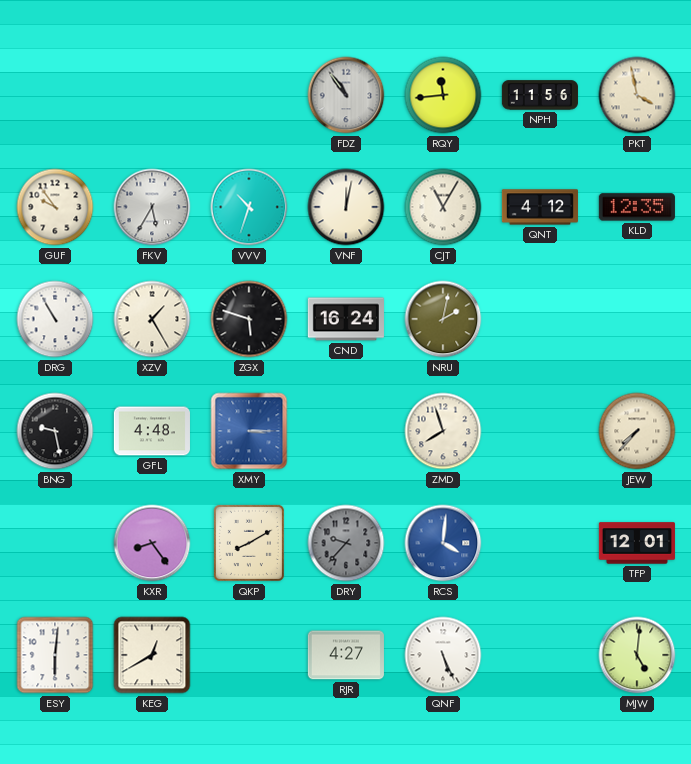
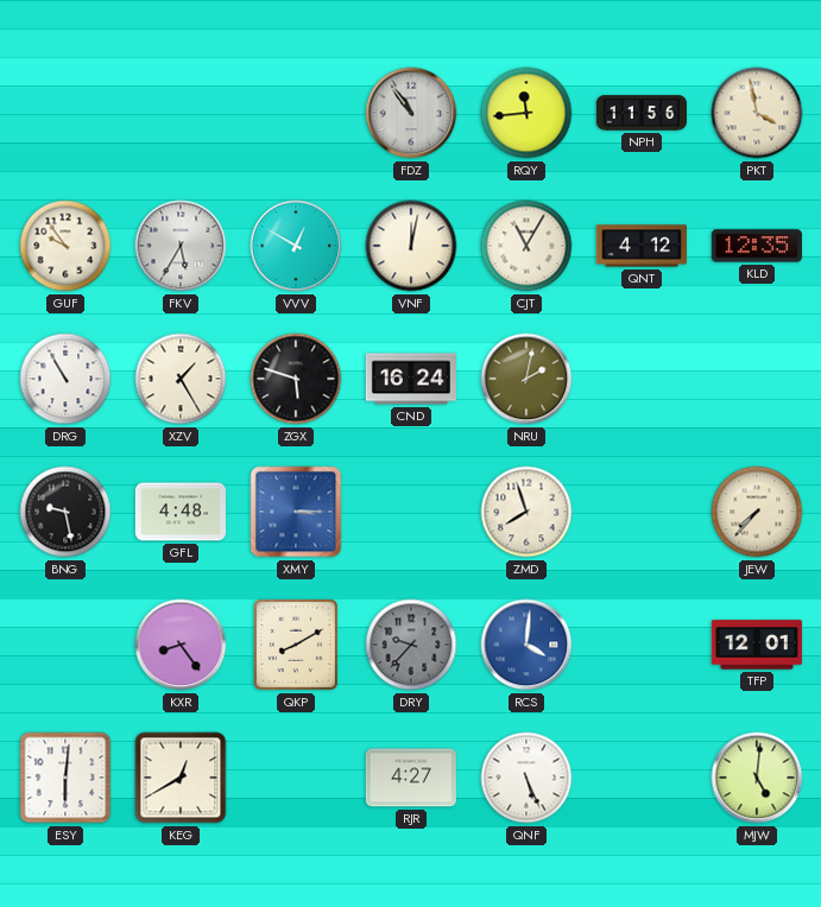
VVV: 10:33 -> 12:50
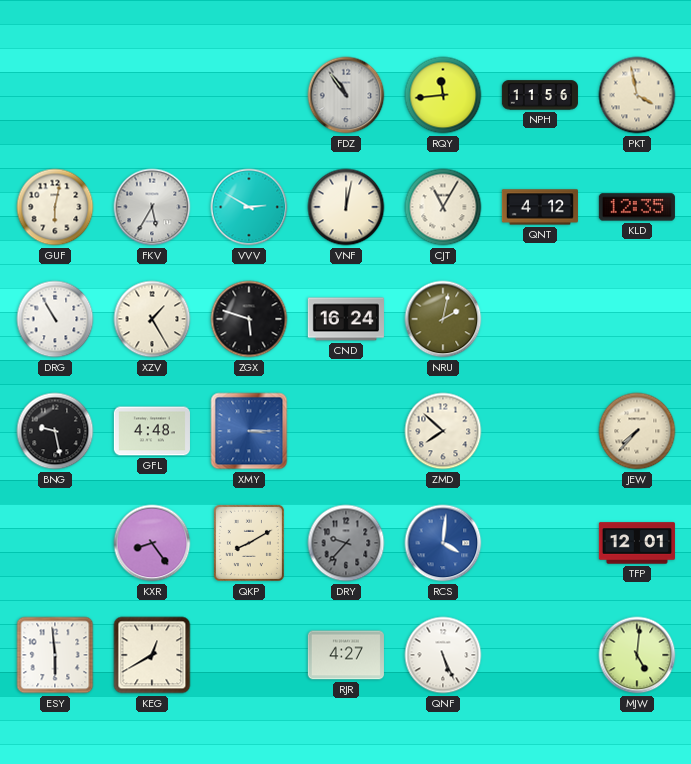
GUF: 9:54 -> 6:02
VVV: 12:50 -> 2:50
ZMD: 7:57 -> 7:52
ESY: 6:01 -> 5:59
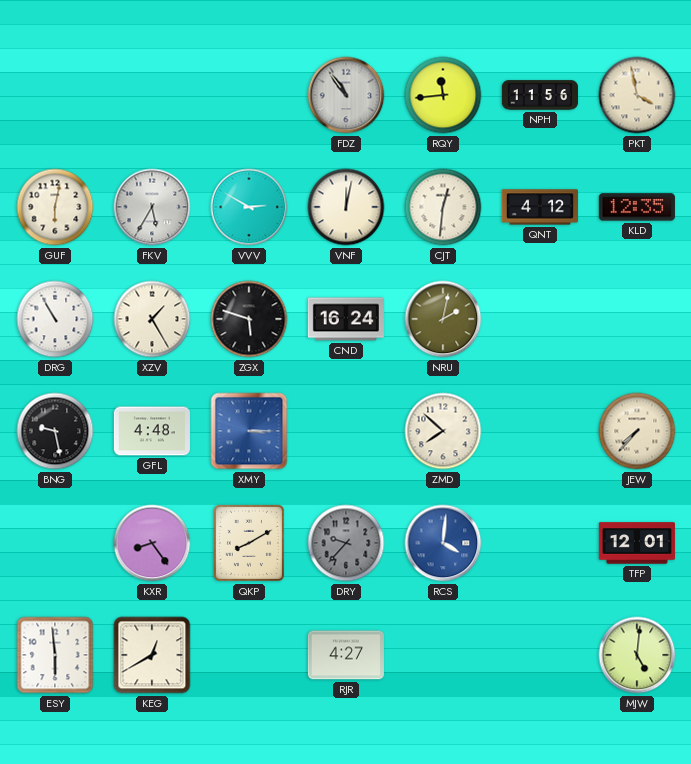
CJT: 11:05 -> 12:31
QNF: 5:26 -> none
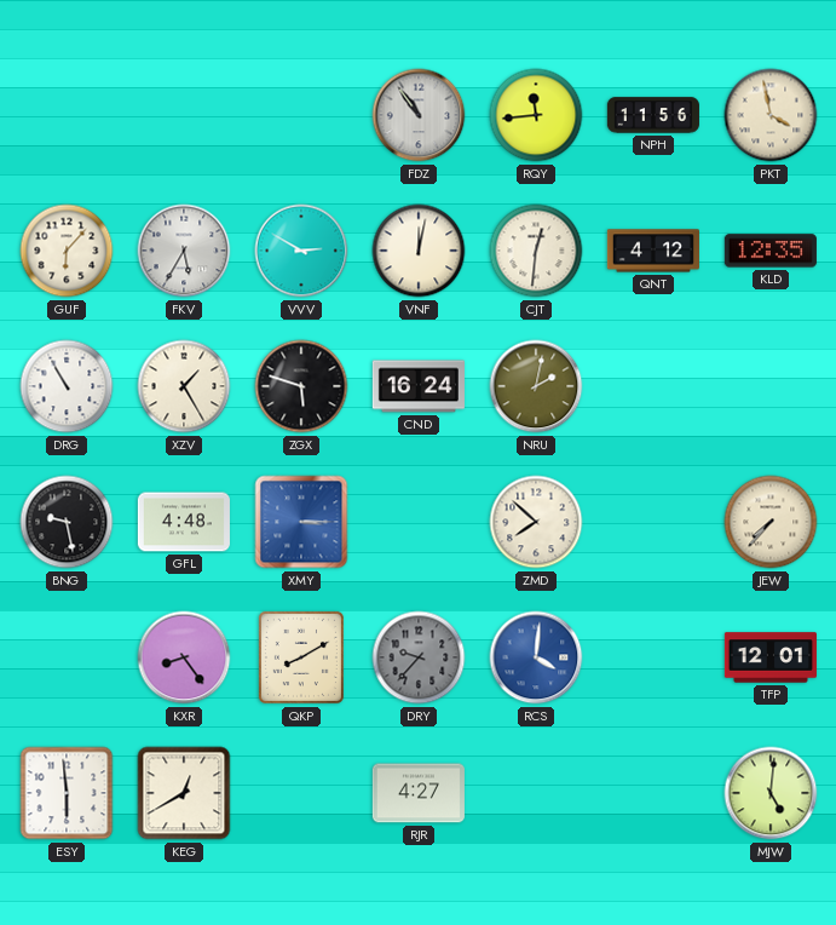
GUF: 6:02 -> 6:07
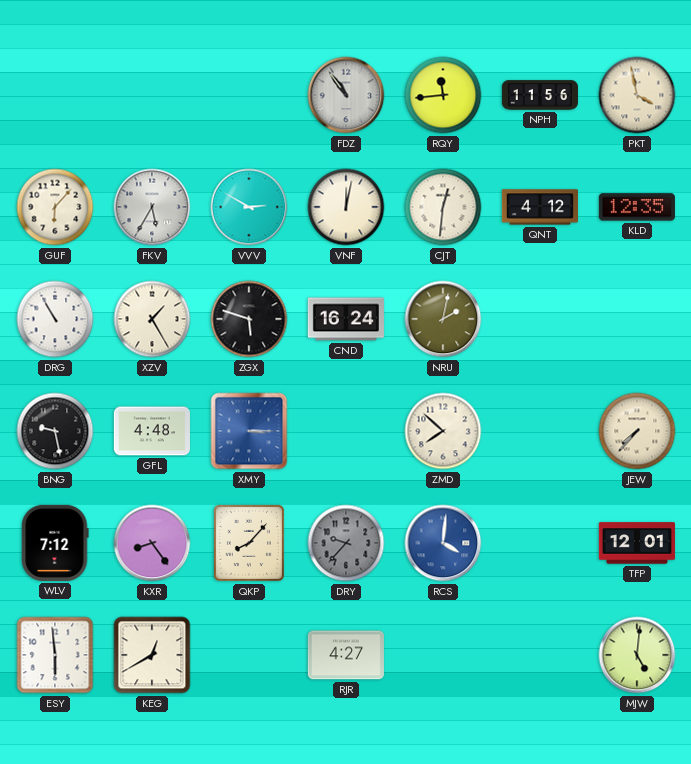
WLV: none -> 7:12
QKP: 8:10 -> 8:07
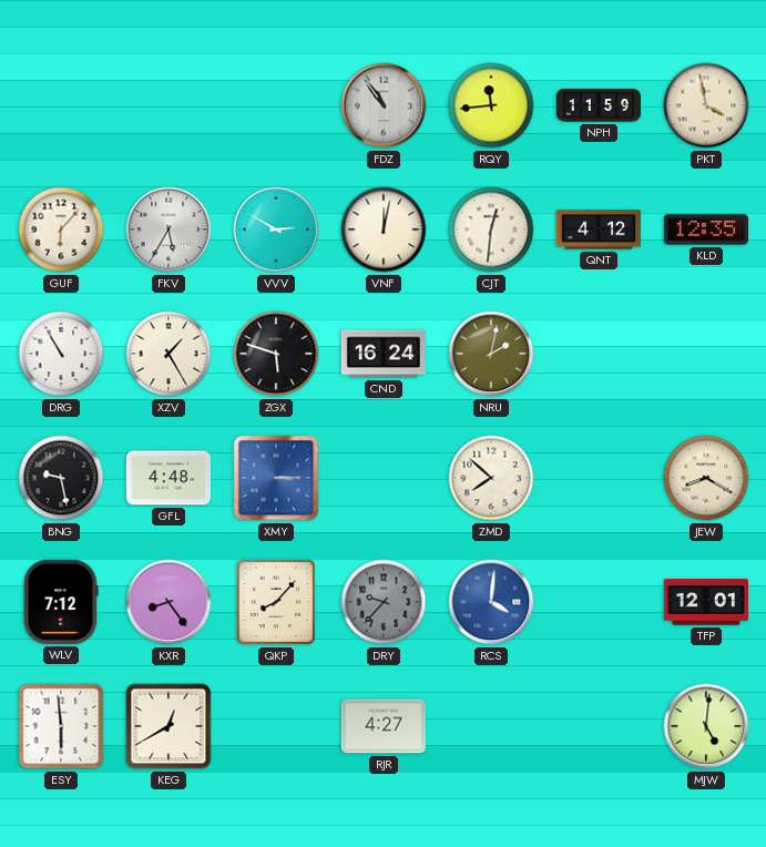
NPH: 11:56 -> 11:59
JEW: 7:37 -> 8:20
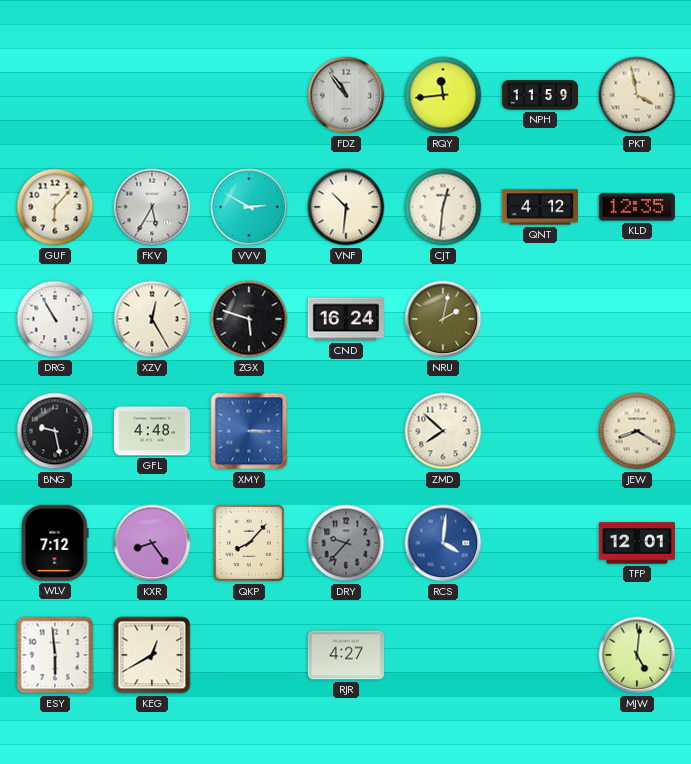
VNF: 12:02 -> 10:31
XZV: 1:25 -> 12:25
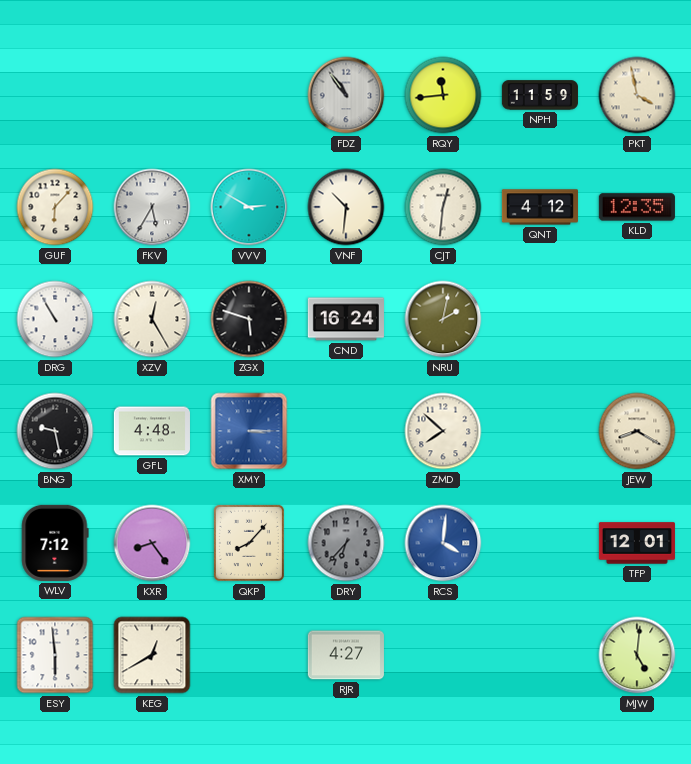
DRY: 9:37 -> 6:37
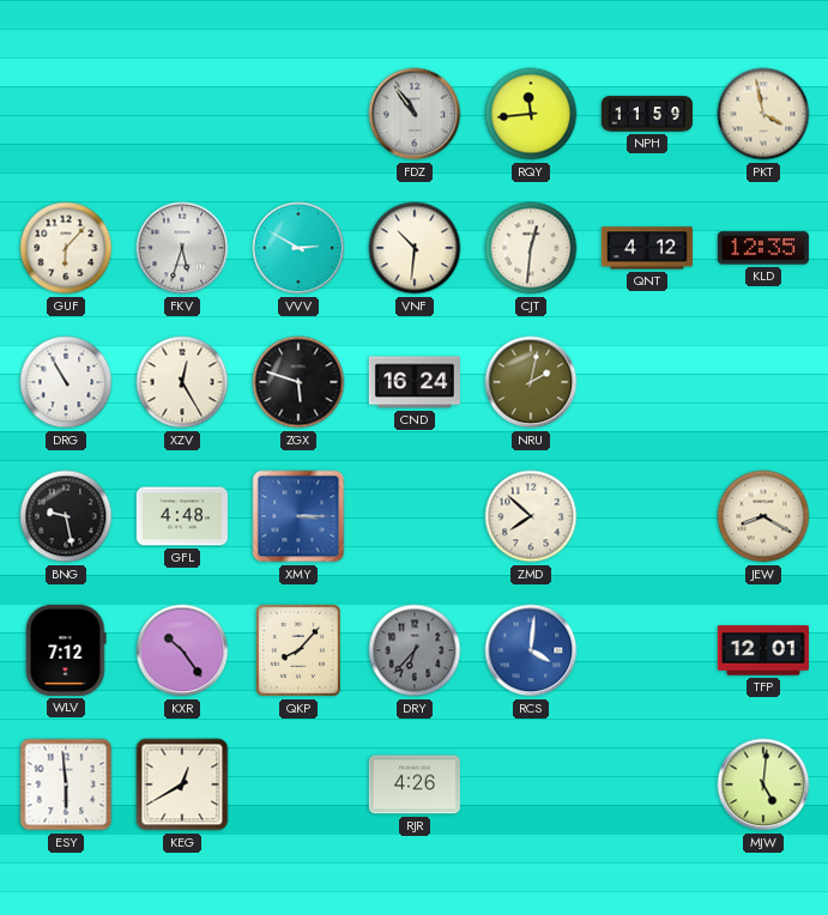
FKV: 5:35 -> 5:33
KXR: 8:24 -> 10:24
RJR: 4:27 -> 4:26
